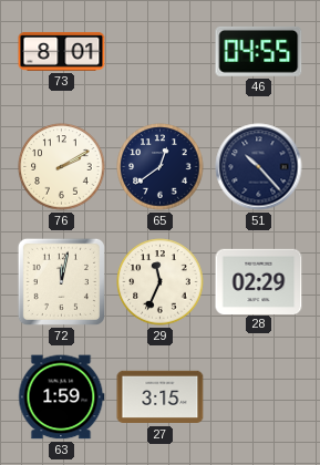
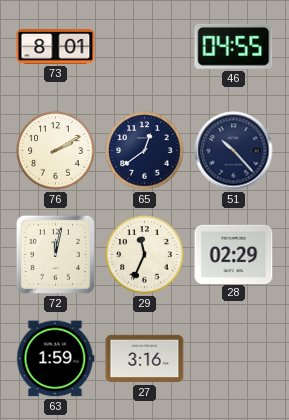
27: 3:15 -> 3:16
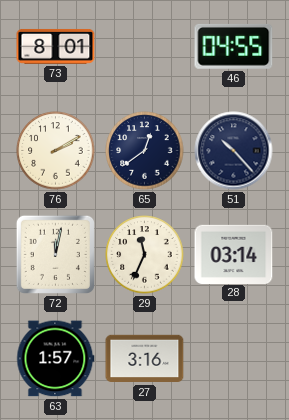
28: 02:29 -> 03:14
63: 1:59 -> 1:57
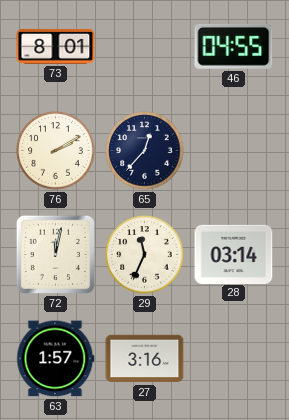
65: 12:39 -> 12:37
51: 10:23 -> none
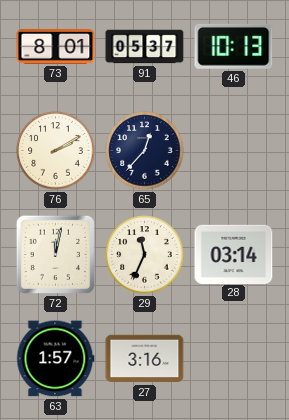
91: none -> 05:37
46: 04:55 -> 10:13
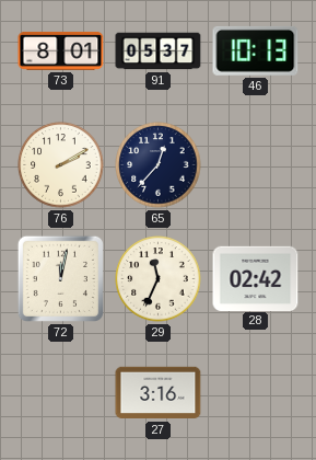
28: 03:14 -> 02:42
63: 1:57 -> none
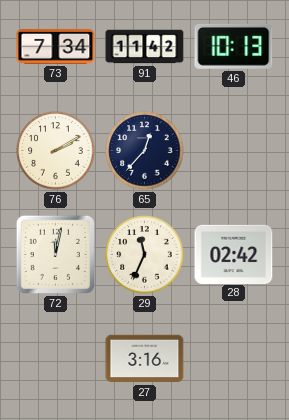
73: 8:01 -> 7:34
91: 05:37 -> 11:42
